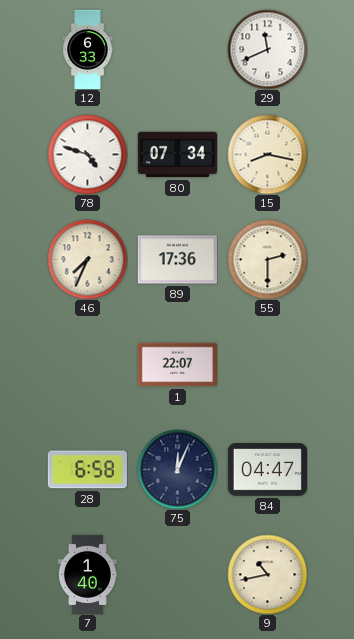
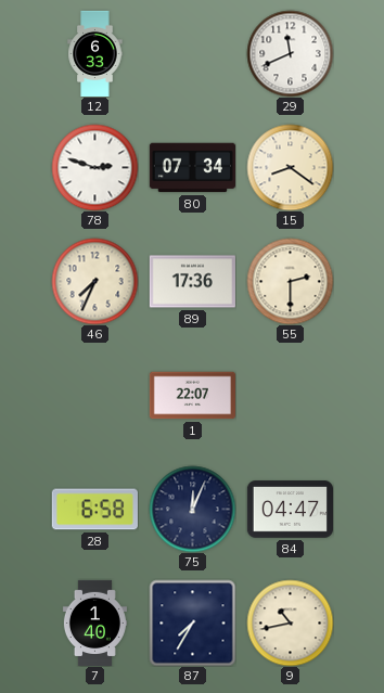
78: 4:48 -> 2:48
15: 8:17 -> 8:21
87: none -> 7:35
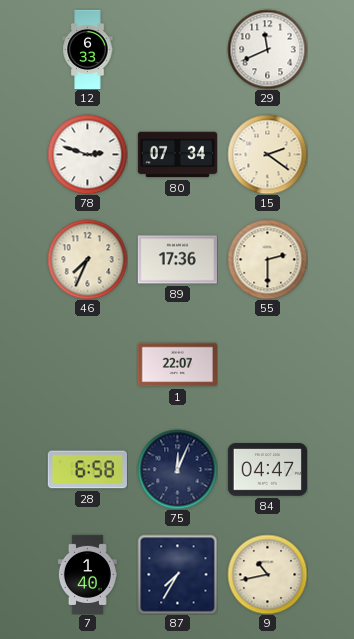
15: 8:21 -> 2:21
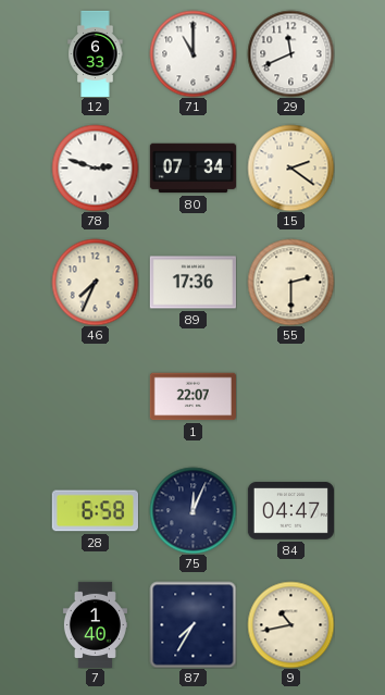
71: none -> 11:00
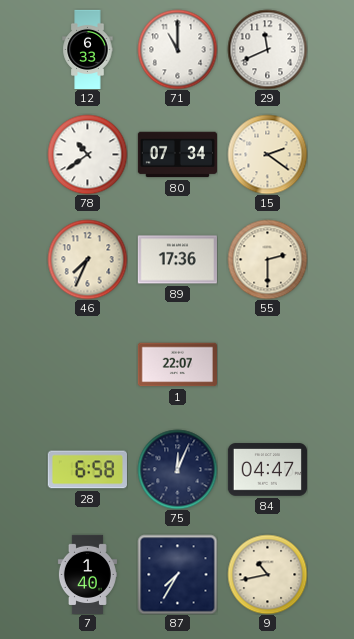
78: 2:48 -> 10:39
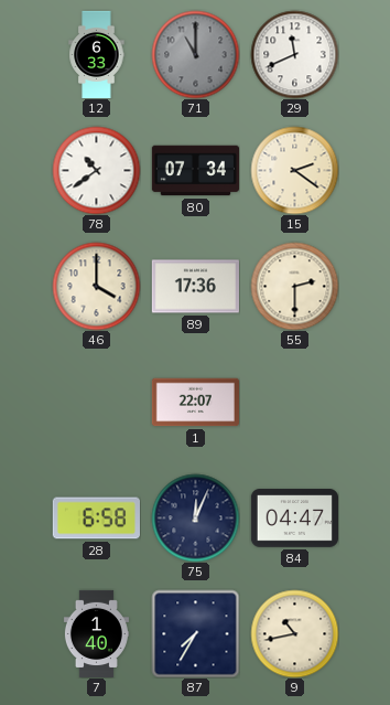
71 dial: white -> grey
46: 7:34 -> 4:00
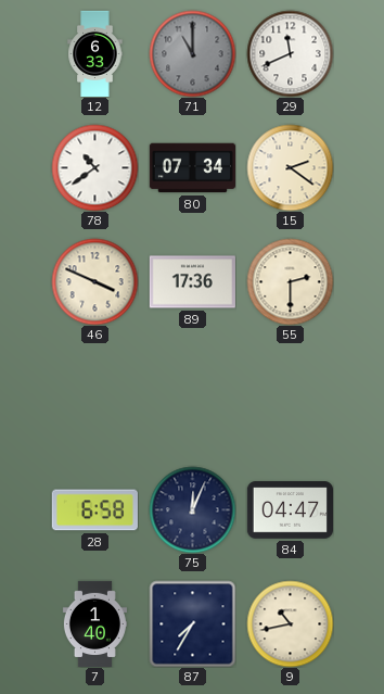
46: 4:00 -> 3:49
1: 22:07 -> none
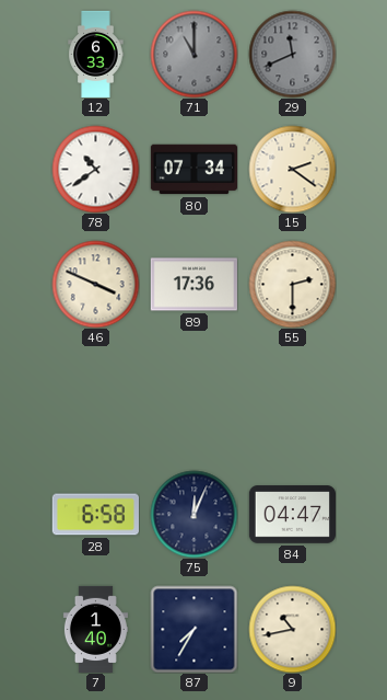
29 dial: white -> grey
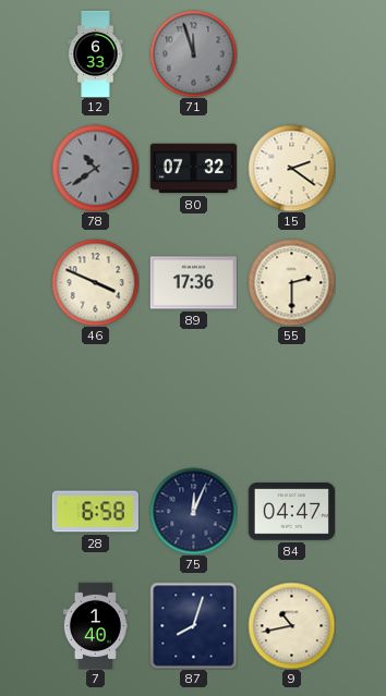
71: 11:00 -> 11:57
29: 11:41 -> none
78 dial: white -> grey
80: 07:34 -> 07:32
87: 7:35 -> 8:03
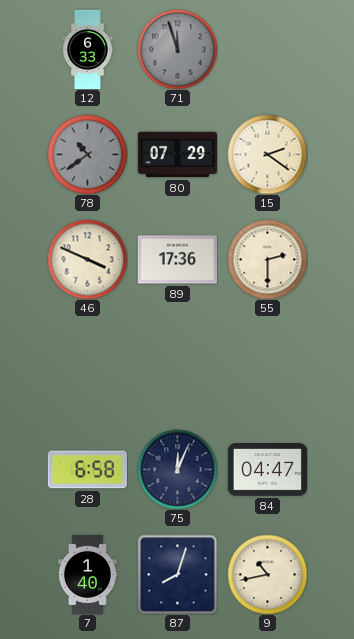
80: 07:32 -> 07:29
